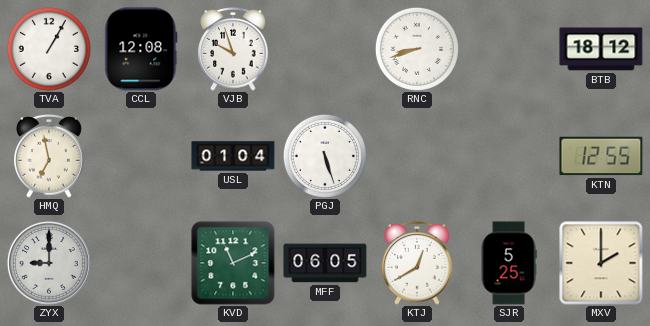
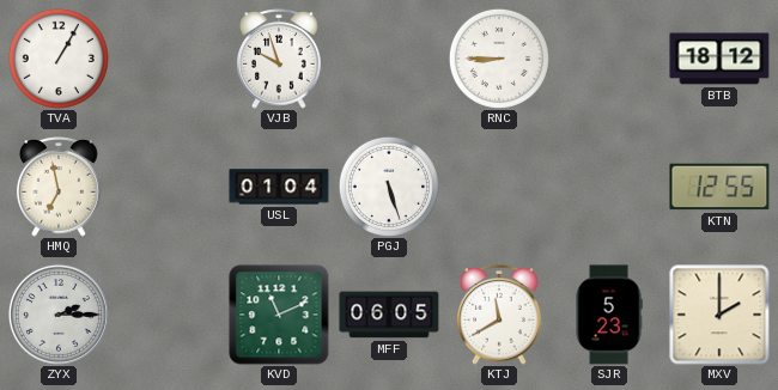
CCL: 12:08 -> none
RNC: 8:42 -> 8:45
ZYX: 9:00 -> 2:15
KTJ: 12:40 -> 11:40
SJR: 5:25 -> 5:23
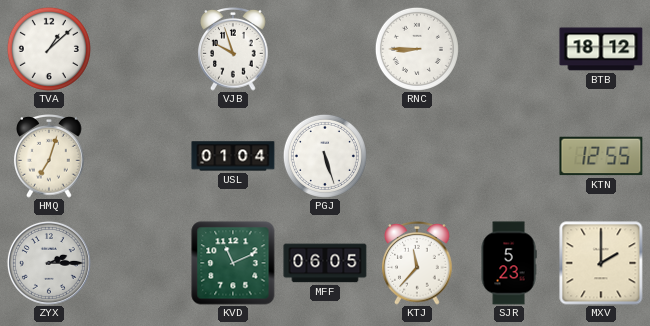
TVA: 1:05 -> 1:08
HMQ: 6:58 -> 7:03
KTJ: 11:40 -> 11:37
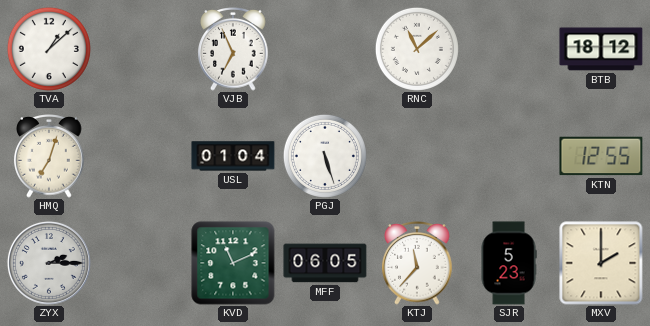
VJB: 9:57 -> 6:56
RNC: 8:45 -> 11:08
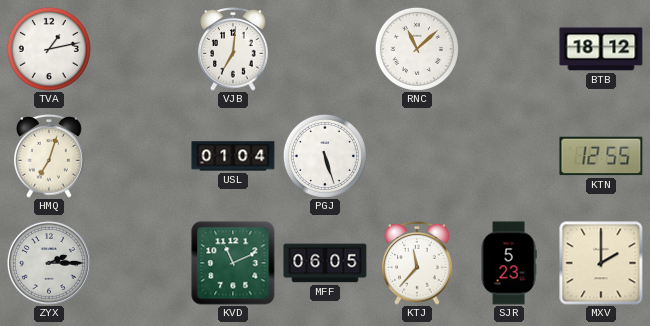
TVA: 1:08 -> 1:13
VJB: 6:56 -> 7:01
